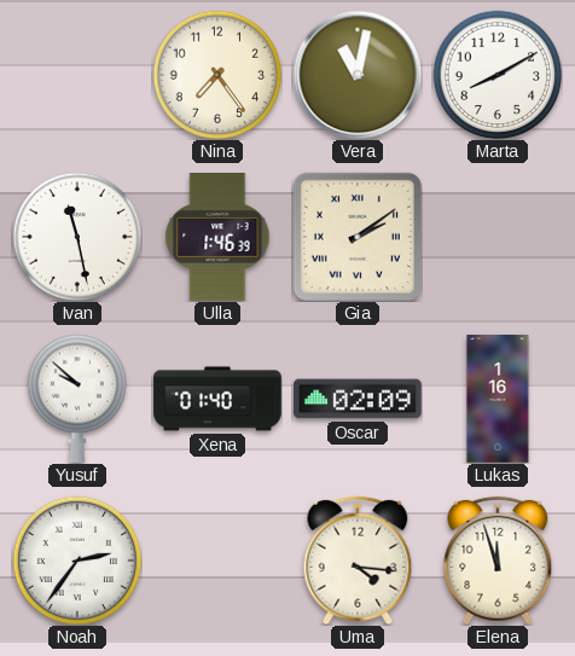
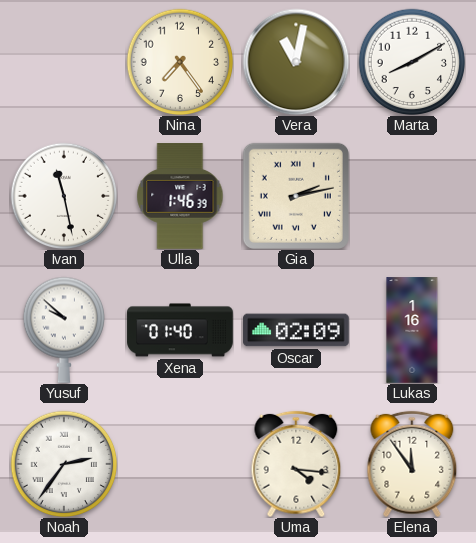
Gia: 2:09 -> 2:13
Elena: 11:57 -> 11:54
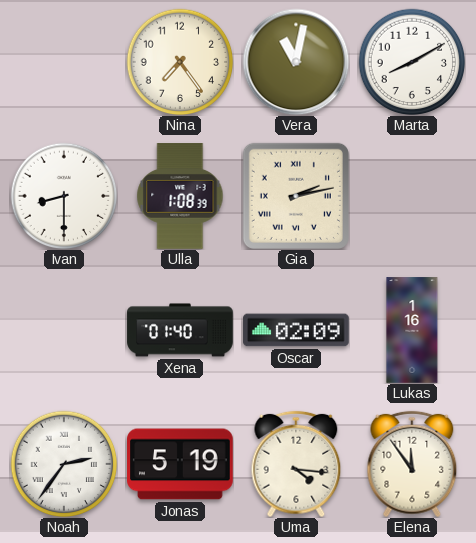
Ivan: 11:28 -> 8:30
Ulla: 1:46 -> 1:08
Yusuf: 9:52 -> none
Jonas: none -> 5:19
